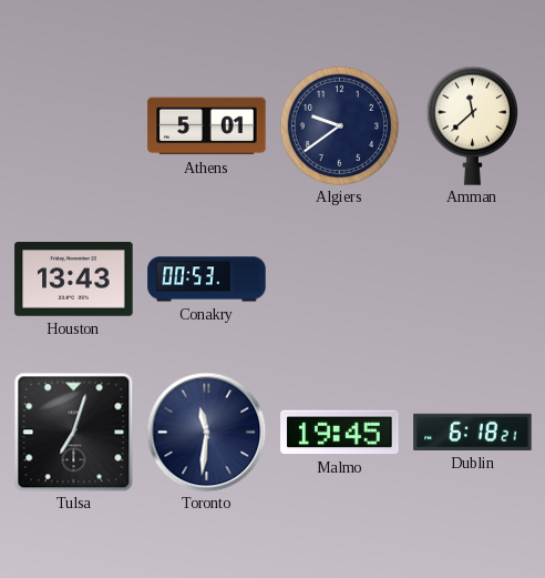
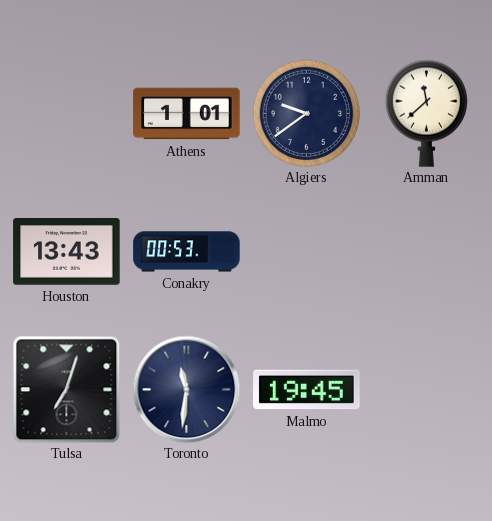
Athens: 5:01 -> 1:01
Dublin: 6:18 -> none
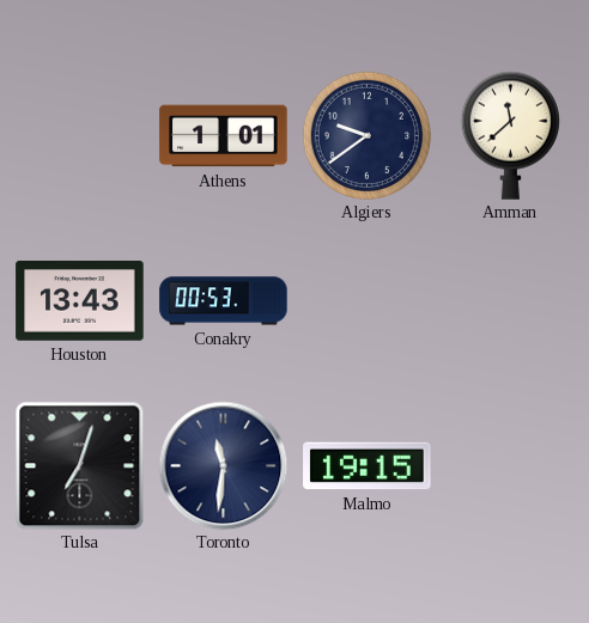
Malmo: 19:45 -> 19:15
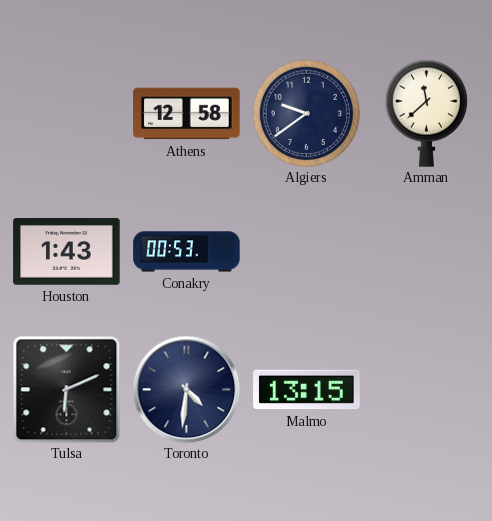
Athens: 1:01 -> 12:58
Houston: 13:43 -> 1:43
Tulsa: 7:03 -> 6:11
Toronto: 11:31 -> 4:31
Malmo: 19:15 -> 13:15
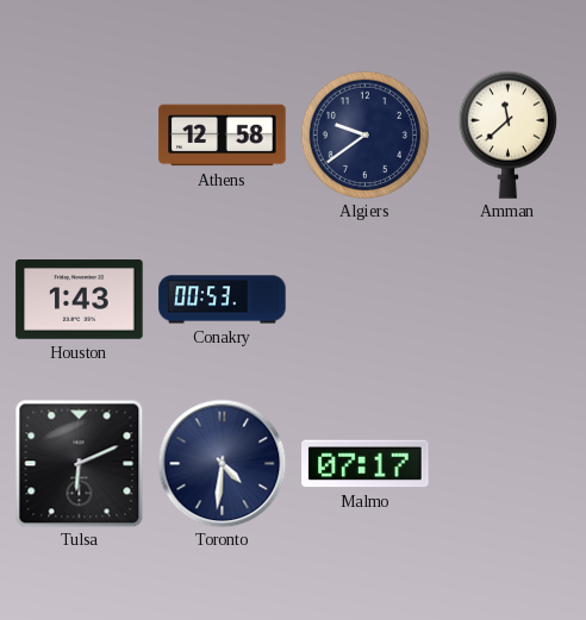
Malmo: 13:15 -> 07:17
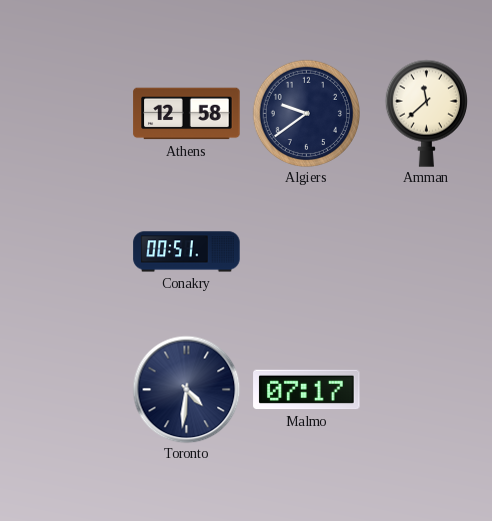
Houston: 1:43 -> none
Conakry: 00:53 -> 00:51
Tulsa: 6:11 -> none
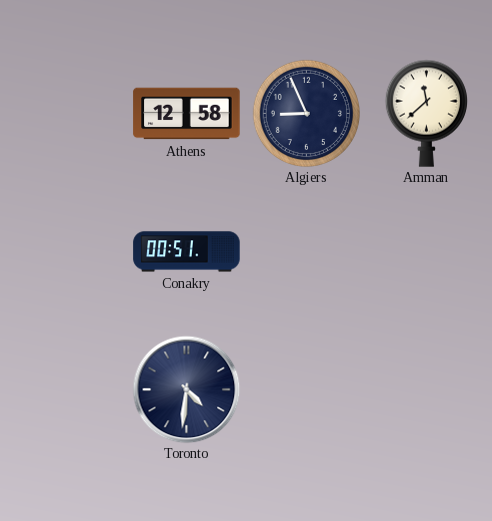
Algiers: 9:39 -> 8:56
Malmo: 07:17 -> none
